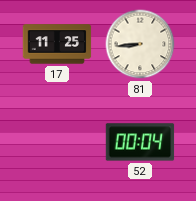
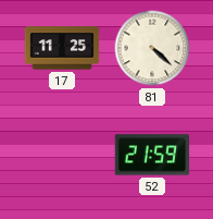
81: 8:44 -> 4:22
52: 00:04 -> 21:59
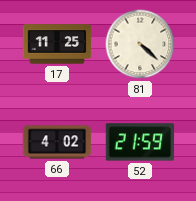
66: none -> 4:02
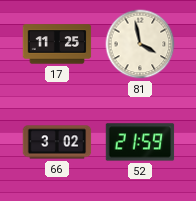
81: 4:22 -> 3:58
66: 4:02 -> 3:02
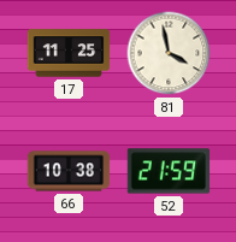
66: 3:02 -> 10:38
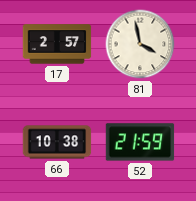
17: 11:25 -> 2:57
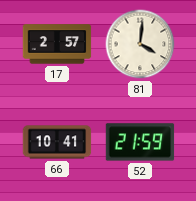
81: 3:58 -> 4:01
66: 10:38 -> 10:41
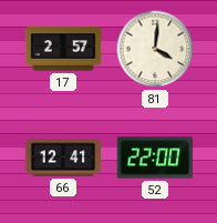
66: 10:41 -> 12:41
52: 21:59 -> 22:00
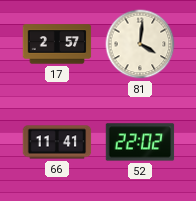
66: 12:41 -> 11:41
52: 22:00 -> 22:02
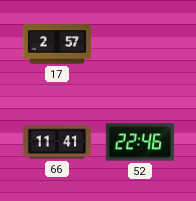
81: 4:01 -> none
52: 22:02 -> 22:46
